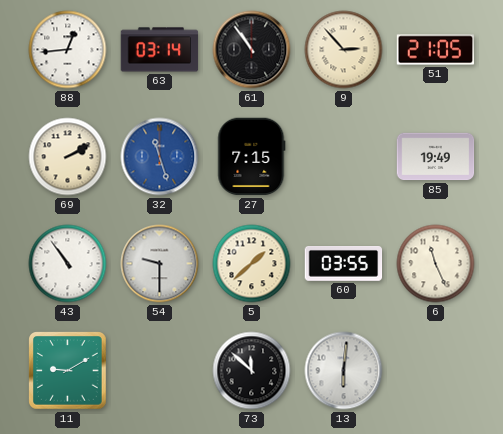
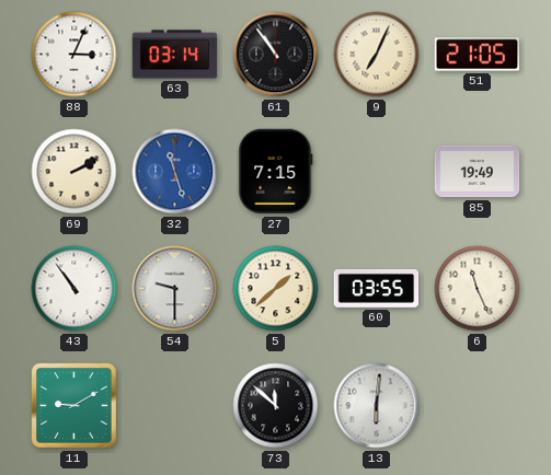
88: 12:44 -> 3:04
9: 2:53 -> 7:04
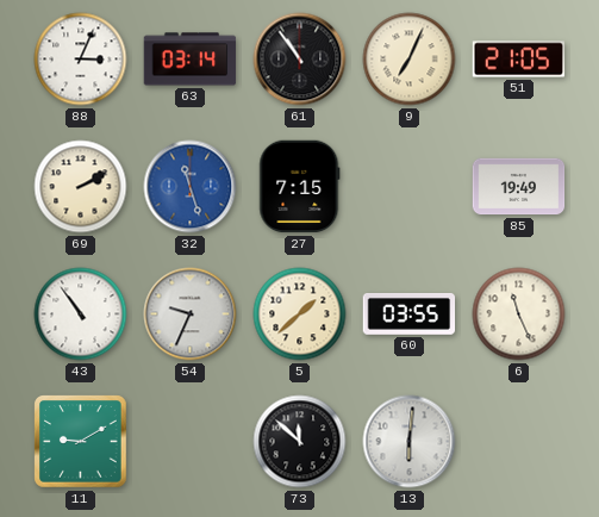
54: 9:30 -> 9:34
